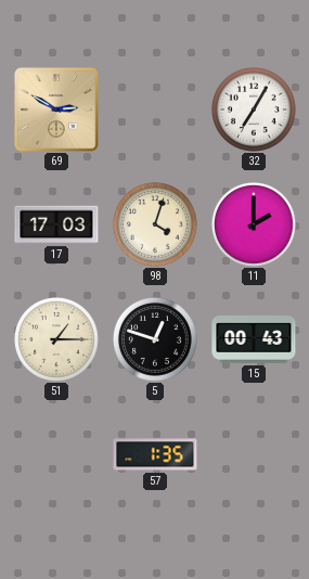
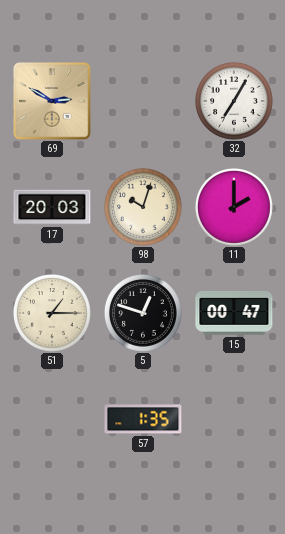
17: 17:03 -> 20:03
98: 4:03 -> 10:03
15: 00:43 -> 00:47
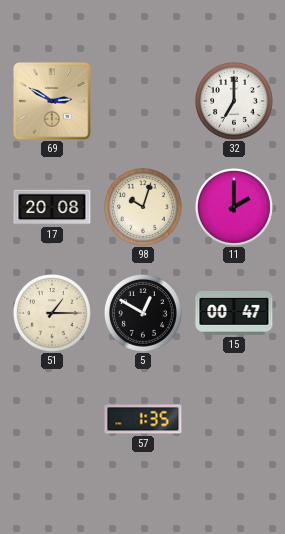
32: 7:05 -> 7:00
17: 20:03 -> 20:08
5: 12:48 -> 12:50
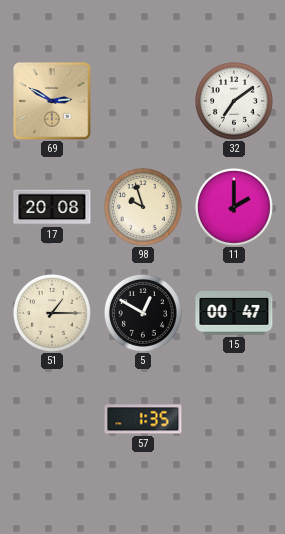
32: 7:00 -> 7:09
98: 10:03 -> 9:57
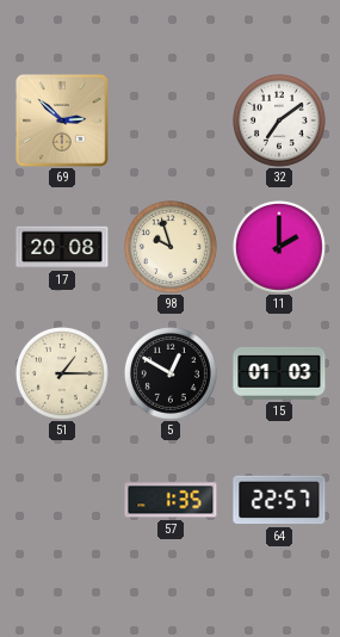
69: 2:50 -> 2:52
15: 00:47 -> 01:03
64: none -> 22:57
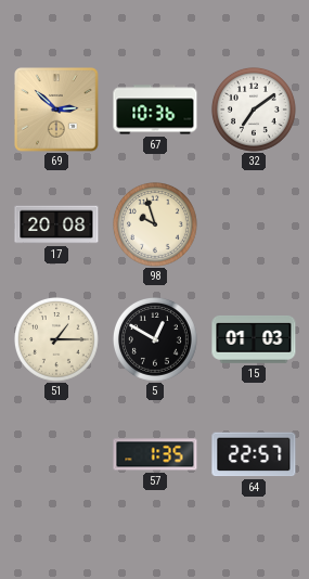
67: none -> 10:36
11: 2:00 -> none
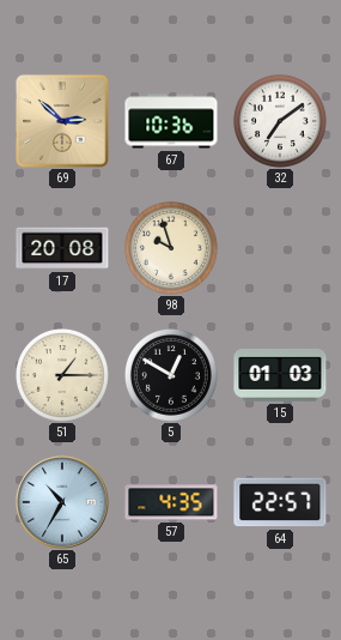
65: none -> 10:35
57: 1:35 -> 4:35
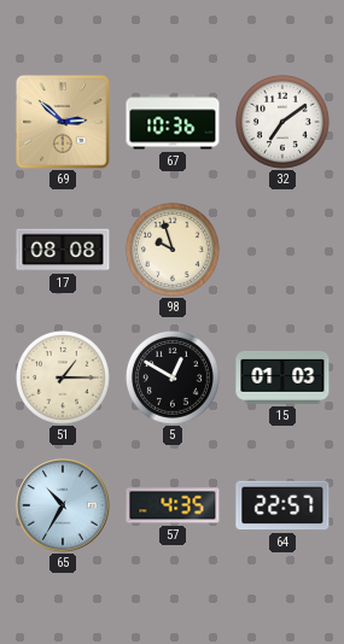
17: 20:08 -> 08:08
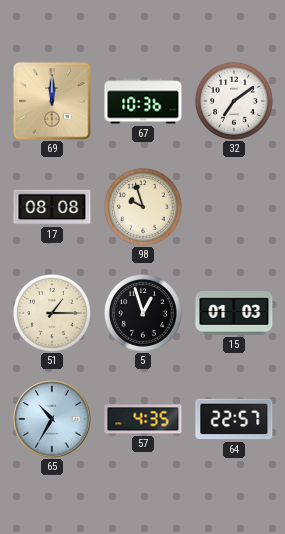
69: 2:52 -> 12:00
5: 12:50 -> 12:57
